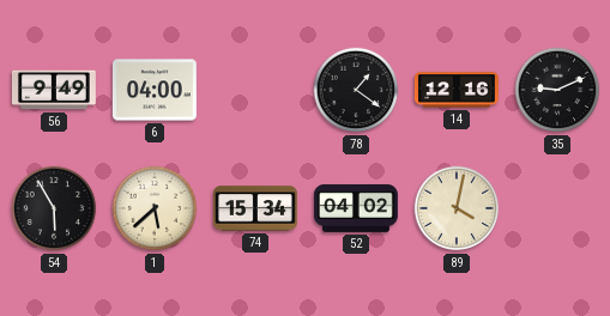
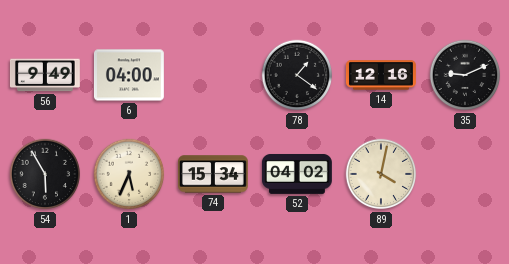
1: 5:38 -> 5:34
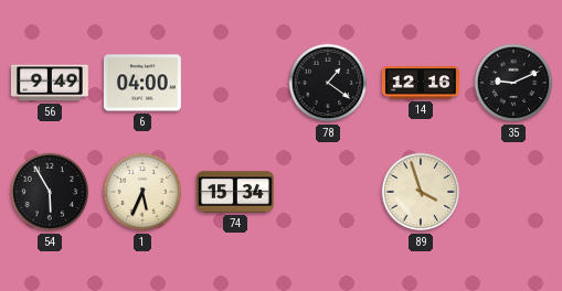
52: 04:02 -> none
89: 4:02 -> 3:57
